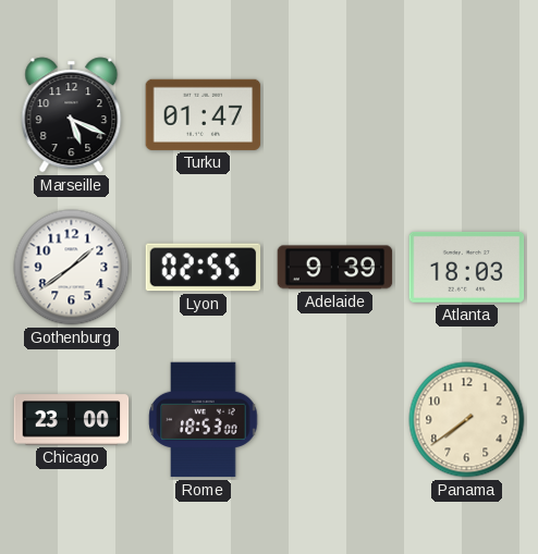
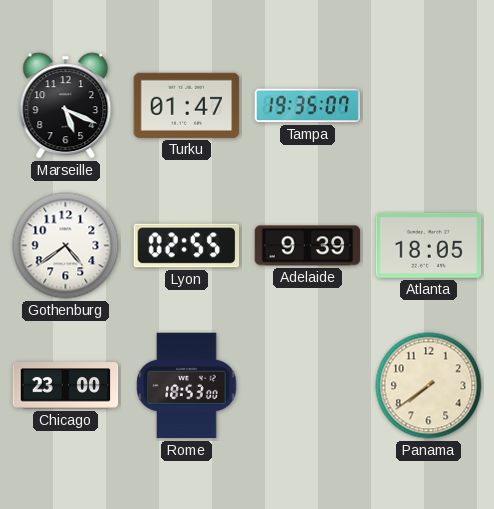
Tampa: none -> 19:35
Gothenburg: 1:39 -> 4:39
Atlanta: 18:03 -> 18:05
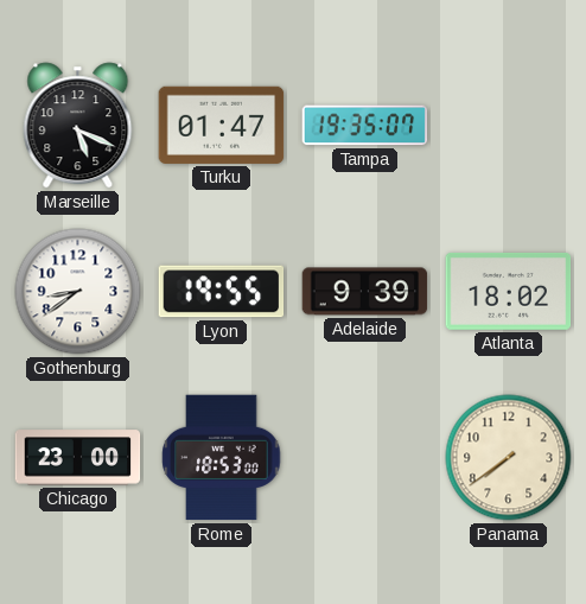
Gothenburg: 4:39 -> 8:39
Lyon: 02:55 -> 19:55
Atlanta: 18:05 -> 18:02
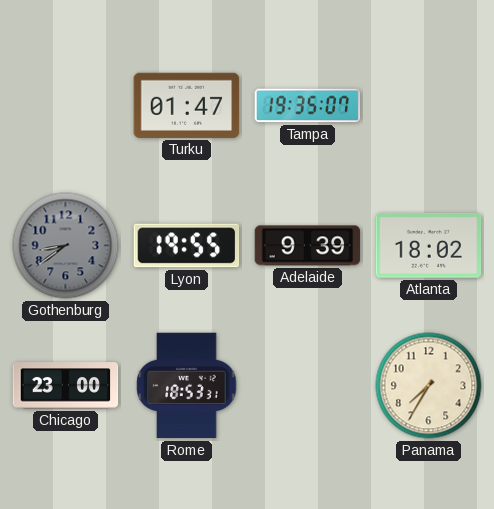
Marseille: 5:19 -> none
Gothenburg dial: white -> grey
Rome: 18:53:00 -> 18:53:31
Panama: 7:39 -> 7:35
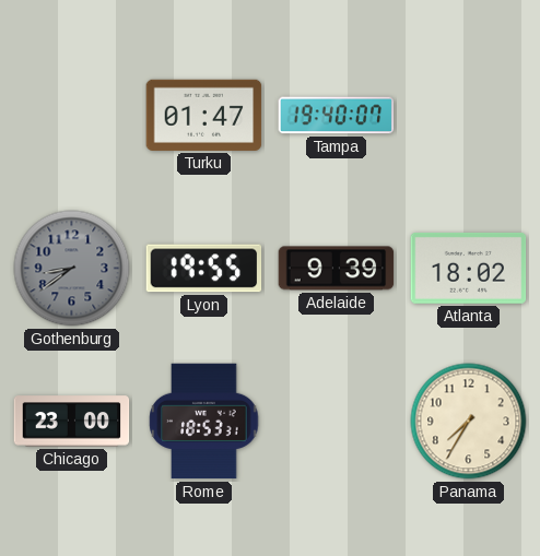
Tampa: 19:35 -> 19:40
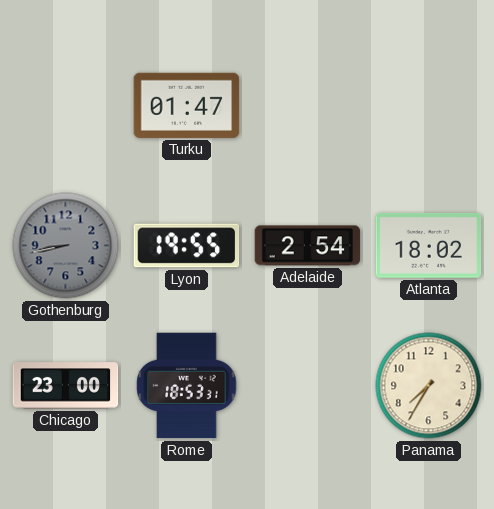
Tampa: 19:40 -> none
Gothenburg: 8:39 -> 8:43
Adelaide: 9:39 -> 2:54
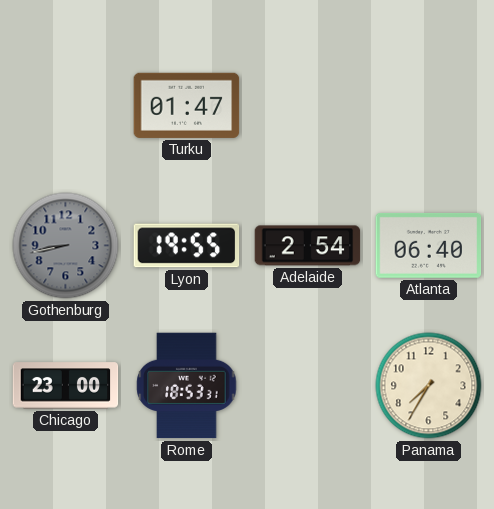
Atlanta: 18:02 -> 06:40
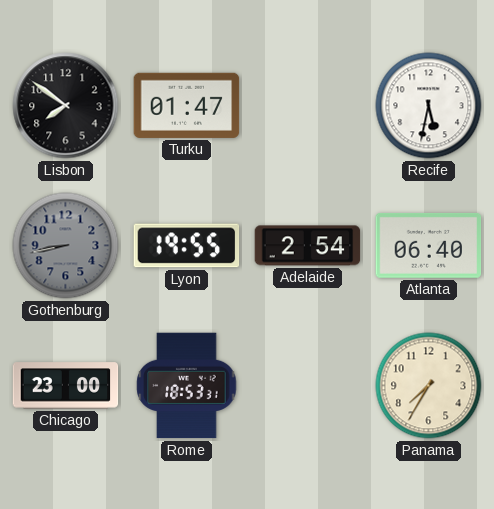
Lisbon: none -> 7:51
Recife: none -> 5:32
